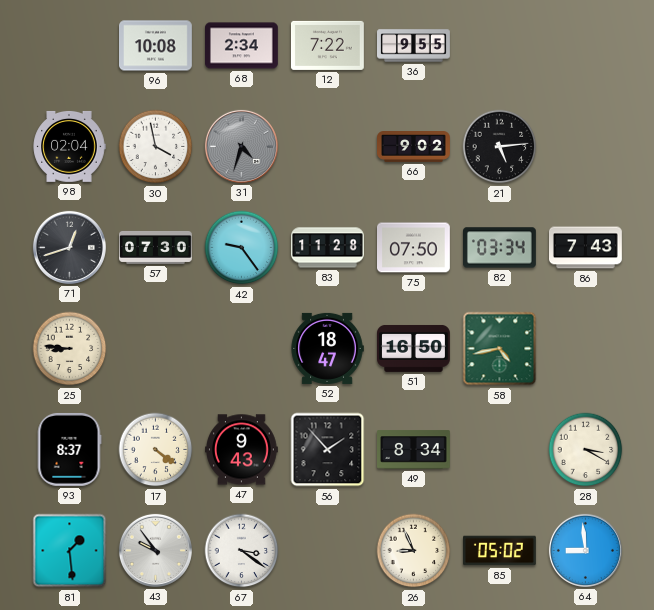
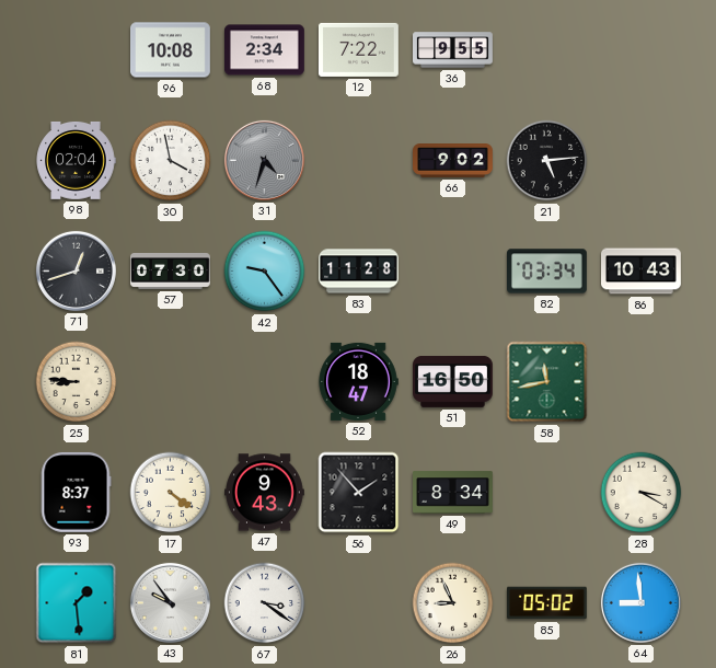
75: 07:50 -> none
86: 7:43 -> 10:43
58: 4:43 -> 11:43
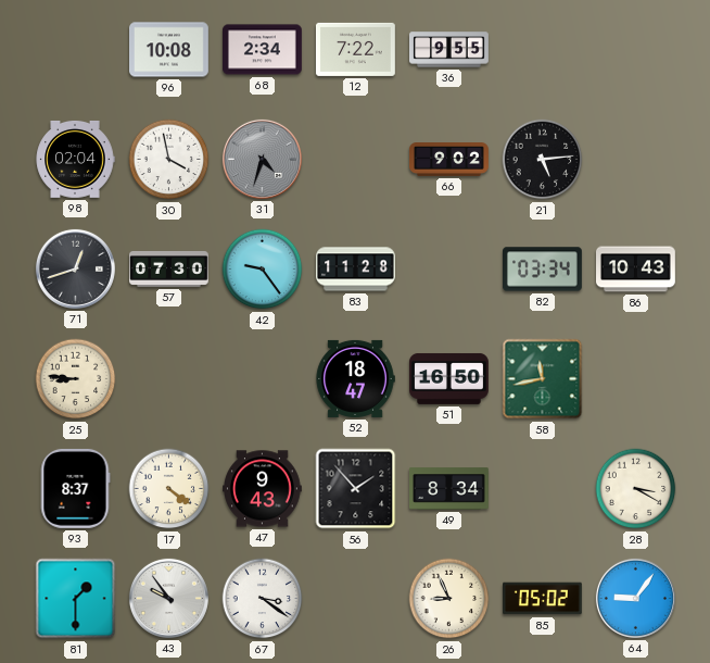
81: 1:29 -> 1:30
64: 8:59 -> 9:06
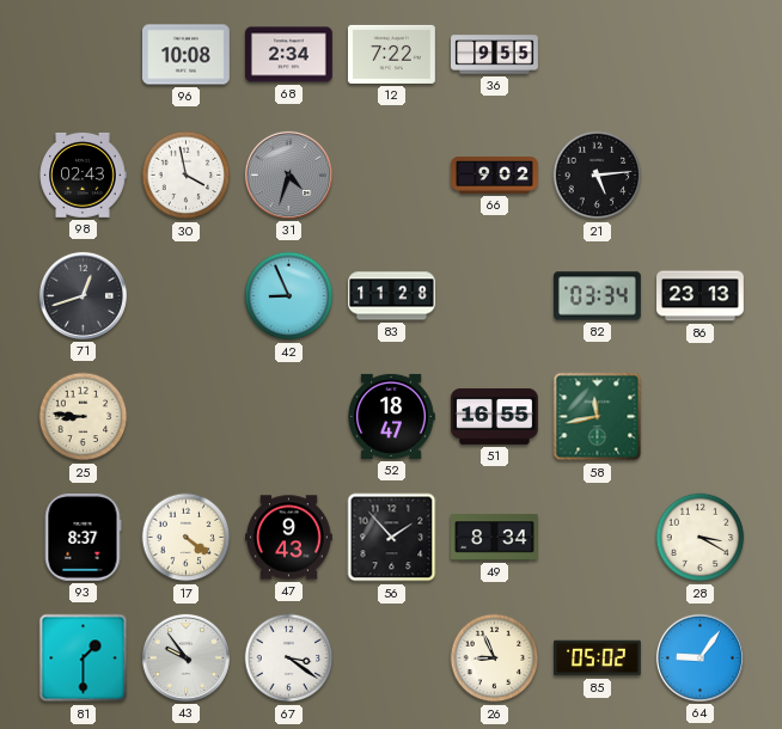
98: 02:04 -> 02:43
57: 07:30 -> none
42: 9:24 -> 8:56
86: 10:43 -> 23:13
51: 16:50 -> 16:55
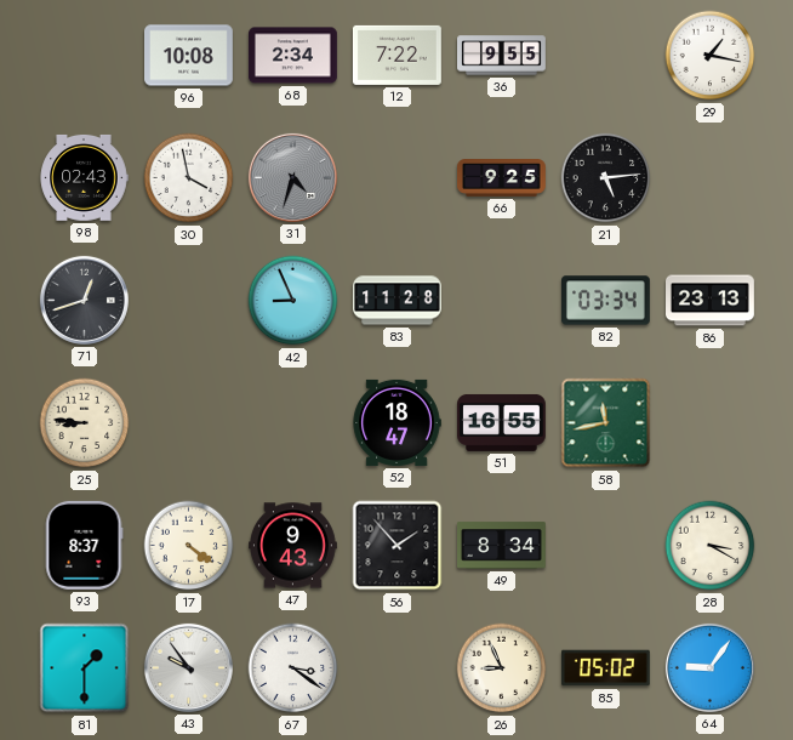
29: none -> 1:17
66: 9:02 -> 9:25
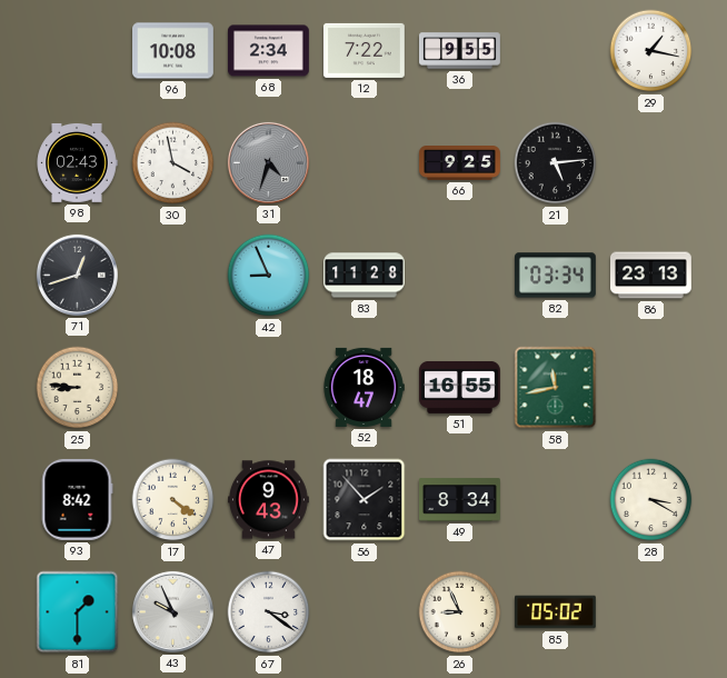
93: 8:37 -> 8:42
43: 9:54 -> 9:56
64: 9:06 -> none
